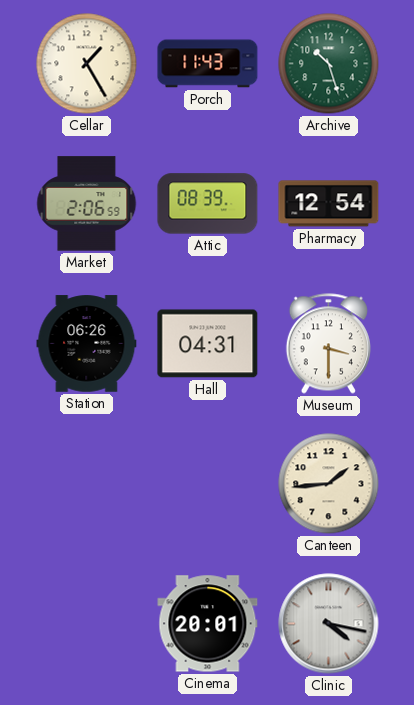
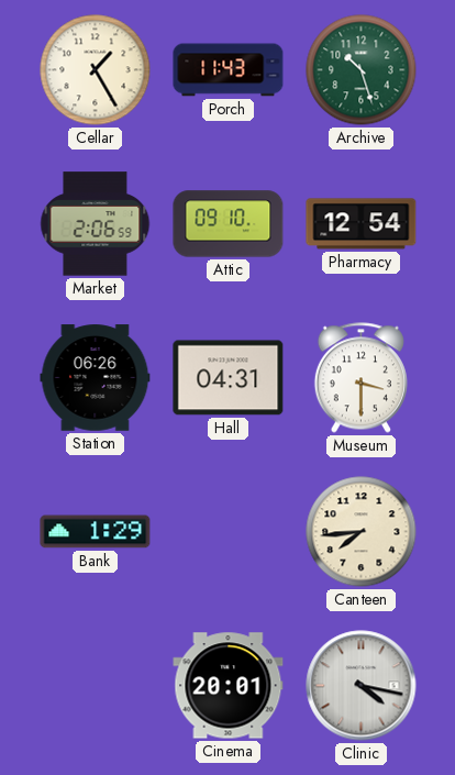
Attic: 08:39 -> 09:10
Bank: none -> 1:29
Canteen: 1:44 -> 7:44
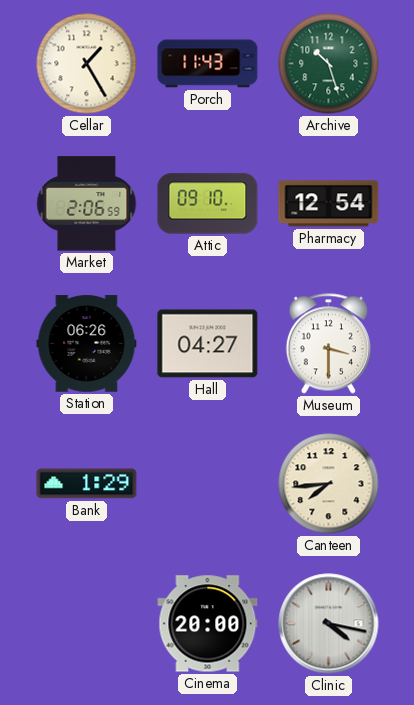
Hall: 04:31 -> 04:27
Cinema: 20:01 -> 20:00
